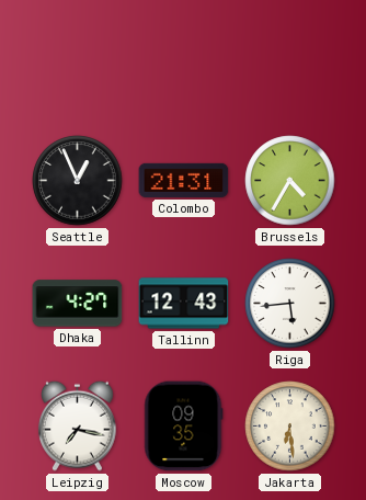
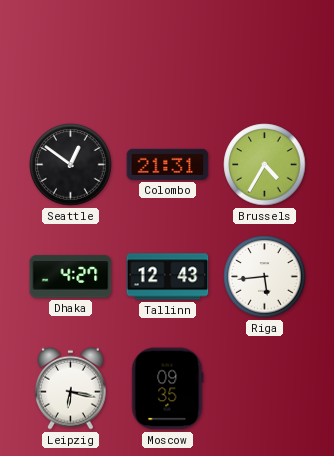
Seattle: 12:56 -> 12:51
Leipzig: 7:17 -> 6:17
Jakarta: 6:29 -> none
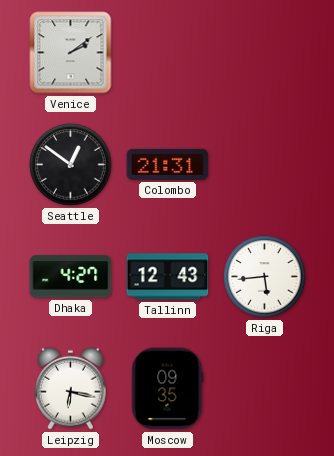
Venice: none -> 2:09
Brussels: 4:35 -> none
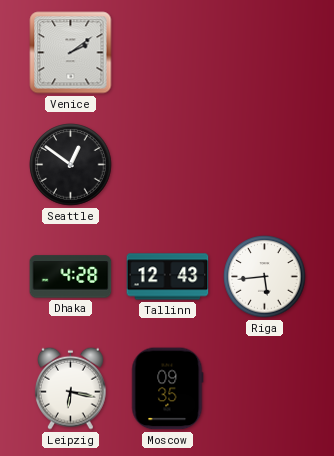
Colombo: 21:31 -> none
Dhaka: 4:27 -> 4:28
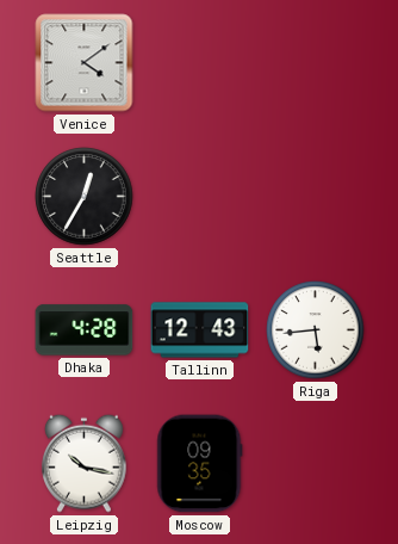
Venice: 2:09 -> 4:09
Seattle: 12:51 -> 12:35
Leipzig: 6:17 -> 10:17
